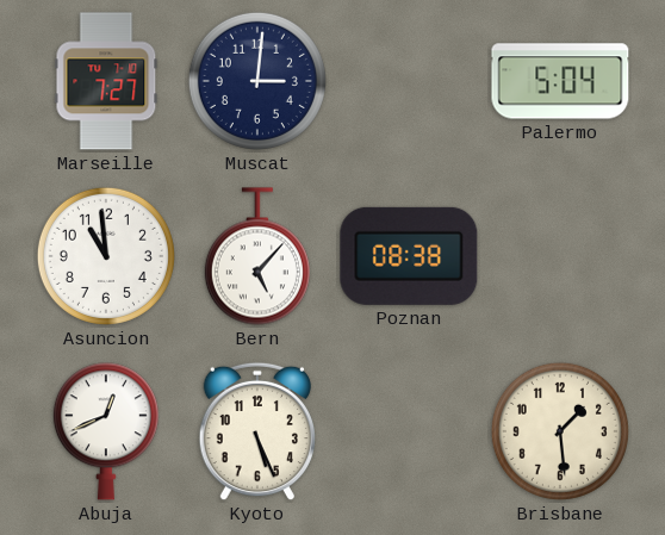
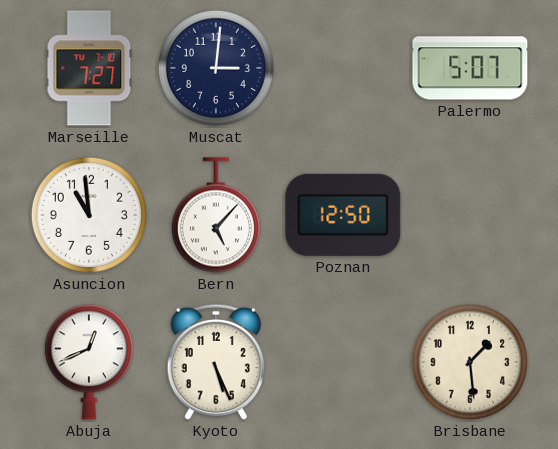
Palermo: 5:04 -> 5:07
Poznan: 08:38 -> 12:50
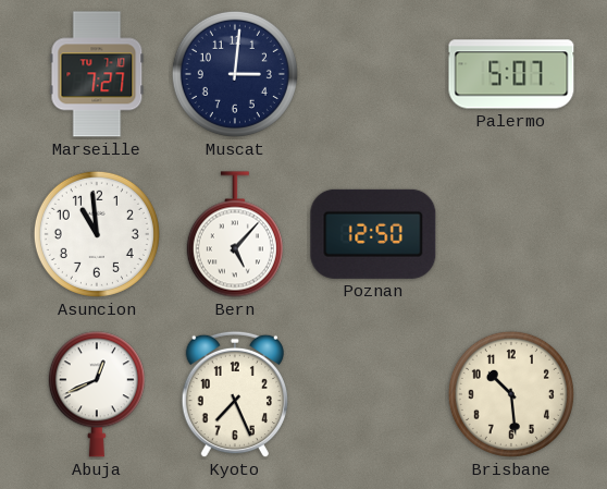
Kyoto: 5:26 -> 7:26
Brisbane: 1:29 -> 10:29
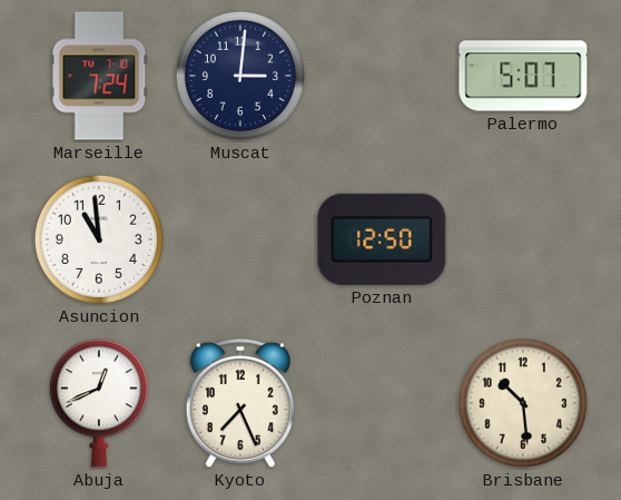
Marseille: 7:27 -> 7:24
Bern: 5:07 -> none
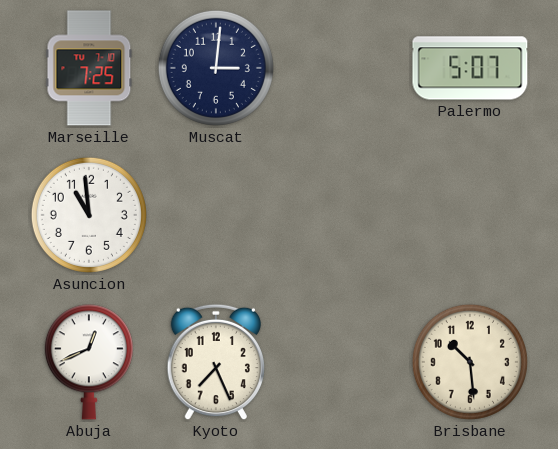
Marseille: 7:24 -> 7:25
Poznan: 12:50 -> none
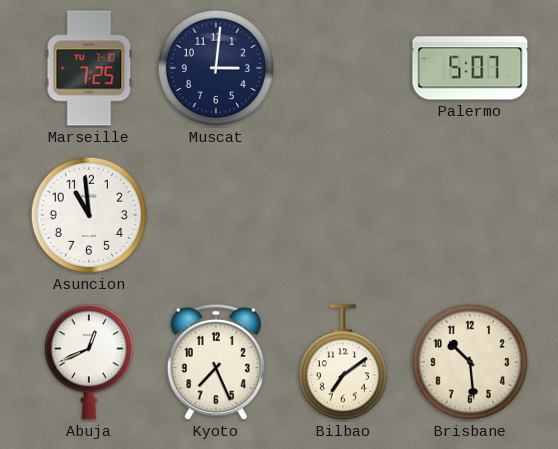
Bilbao: none -> 7:09
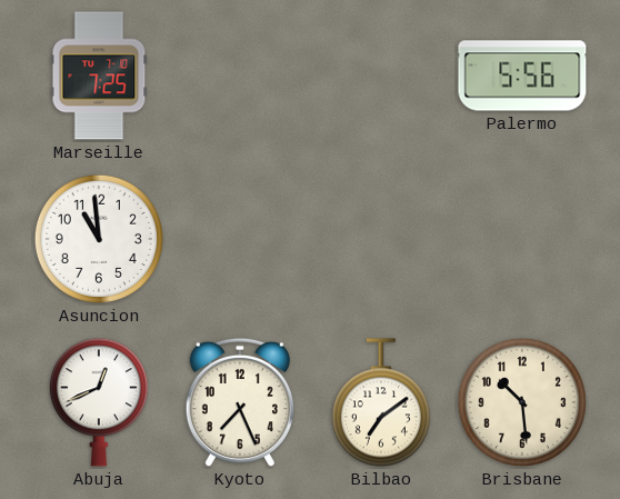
Muscat: 3:01 -> none
Palermo: 5:07 -> 5:56
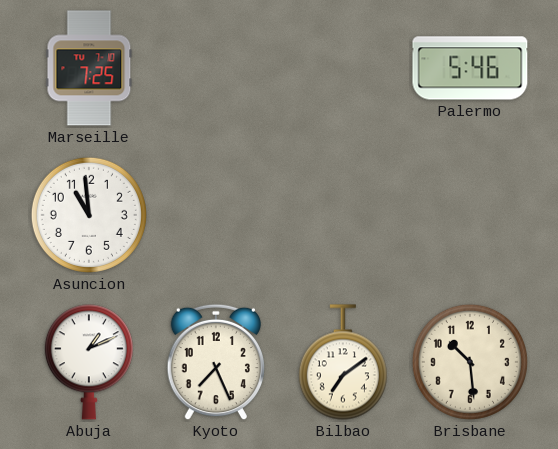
Palermo: 5:56 -> 5:46
Abuja: 12:41 -> 1:11
